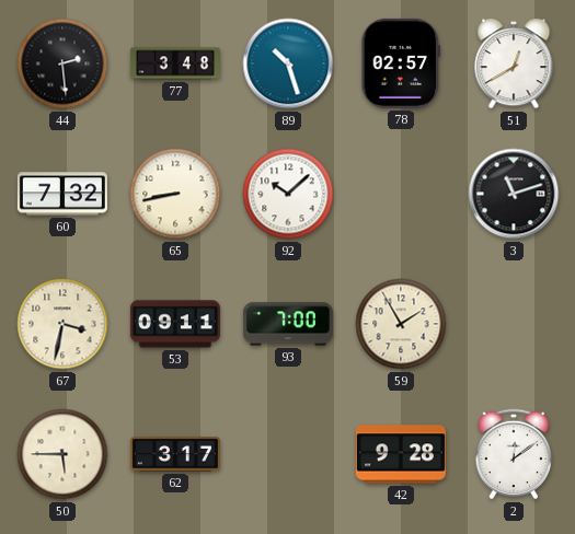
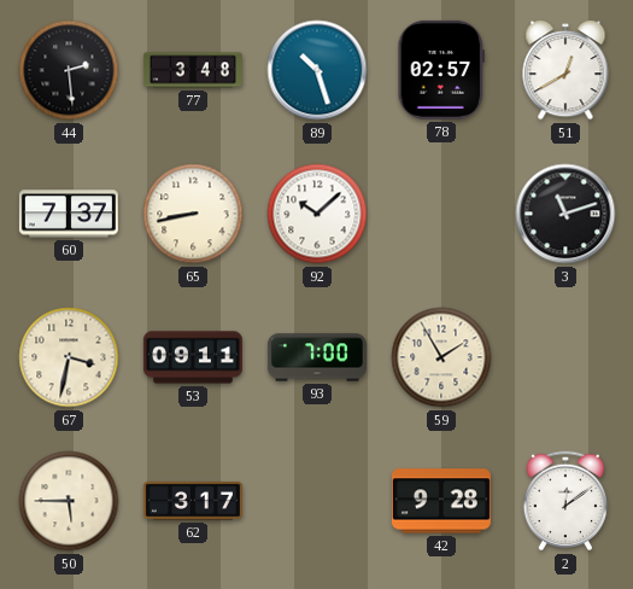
60: 7:32 -> 7:37
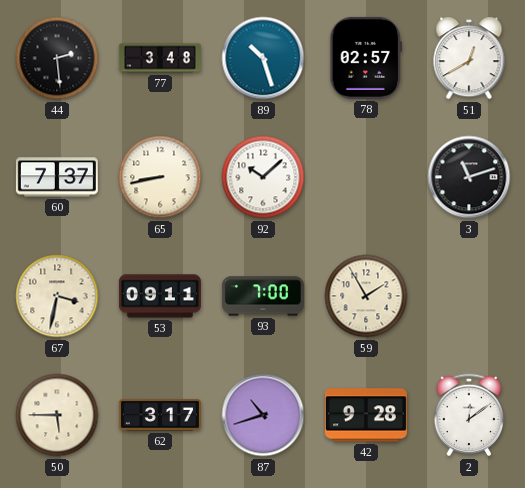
87: none -> 10:42
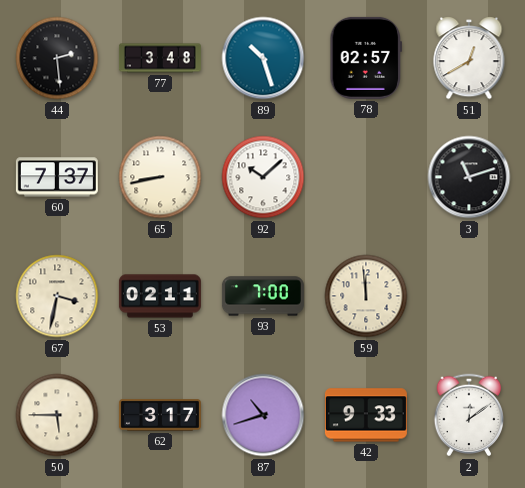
53: 09:11 -> 02:11
59: 1:55 -> 11:59
42: 9:28 -> 9:33
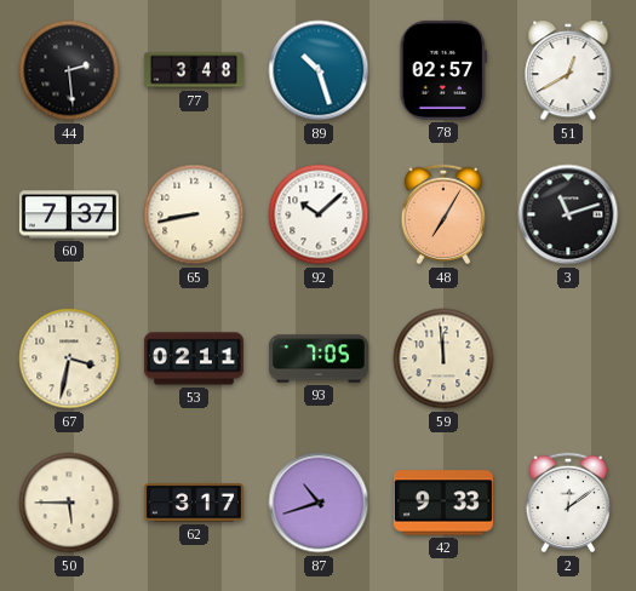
48: none -> 7:05
93: 7:00 -> 7:05
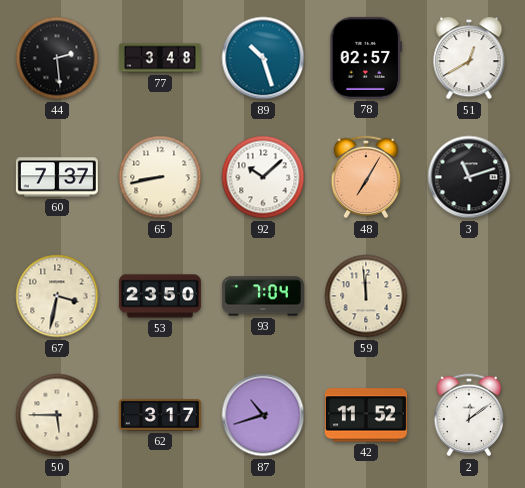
53: 02:11 -> 23:50
93: 7:05 -> 7:04
42: 9:33 -> 11:52
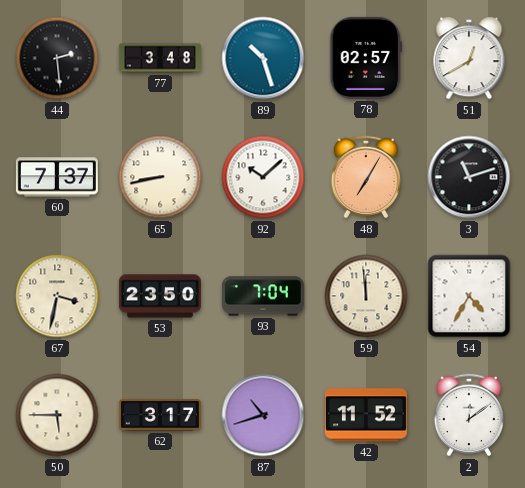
54: none -> 4:35
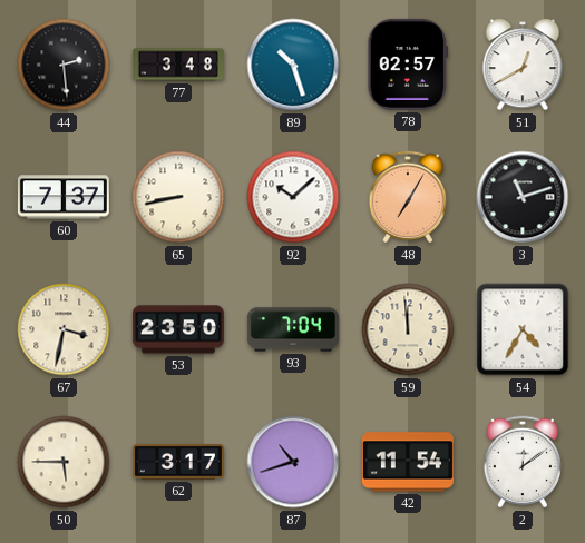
42: 11:52 -> 11:54
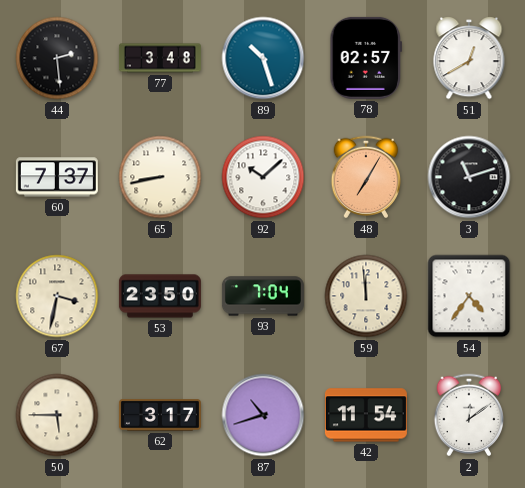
54: 4:35 -> 4:36
